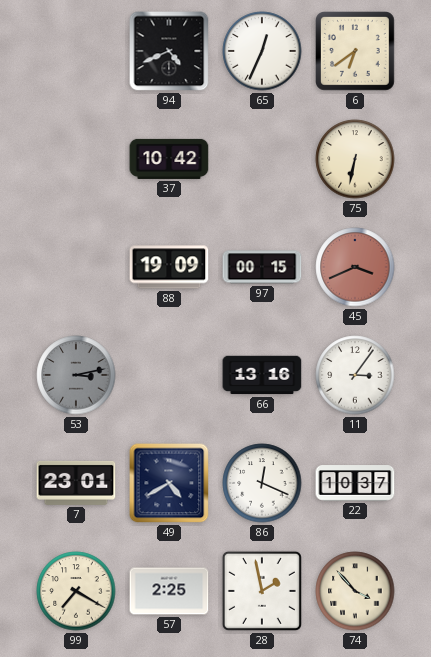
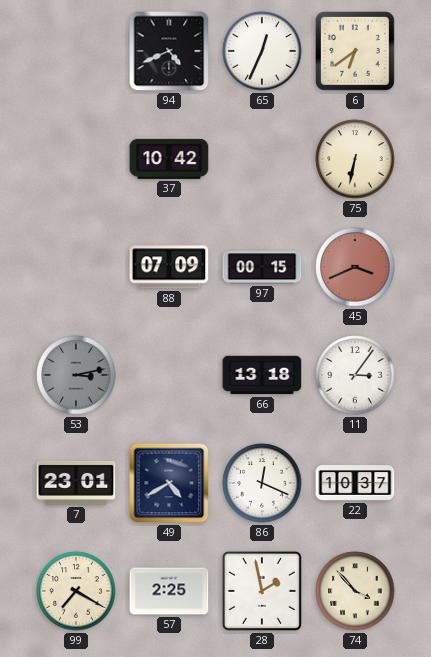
88: 19:09 -> 07:09
66: 13:16 -> 13:18
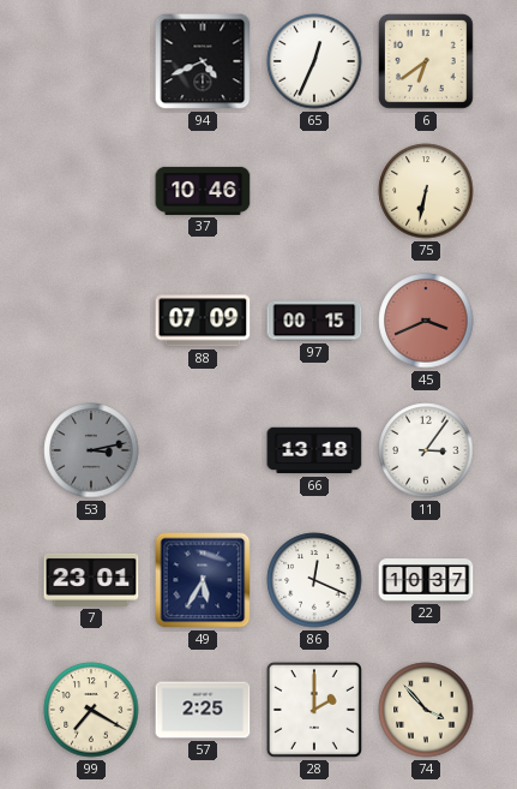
37: 10:42 -> 10:46
49: 4:40 -> 5:35
28: 1:58 -> 2:00
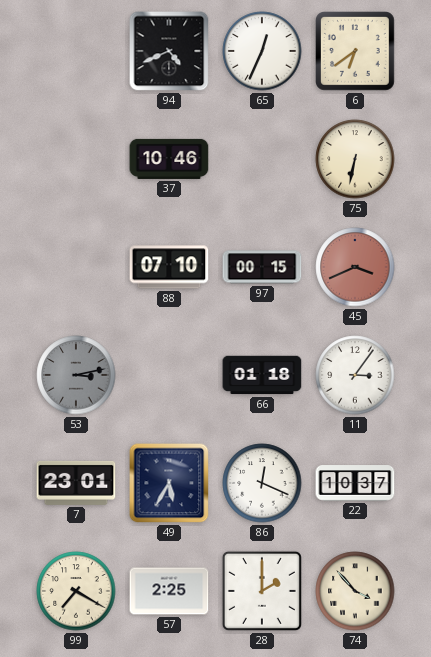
88: 07:09 -> 07:10
66: 13:18 -> 01:18
